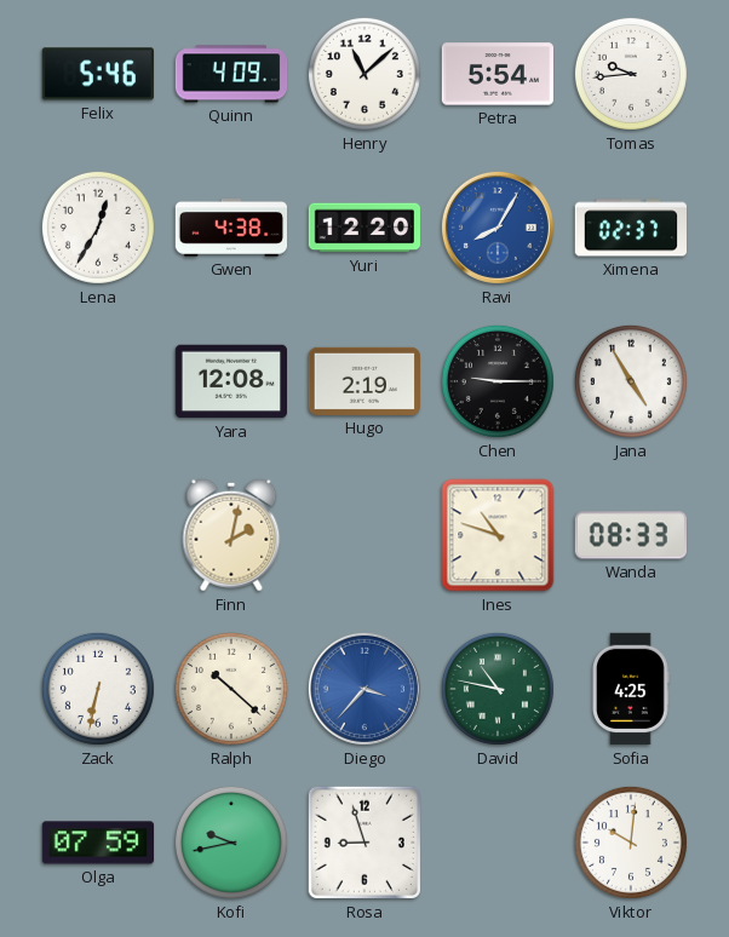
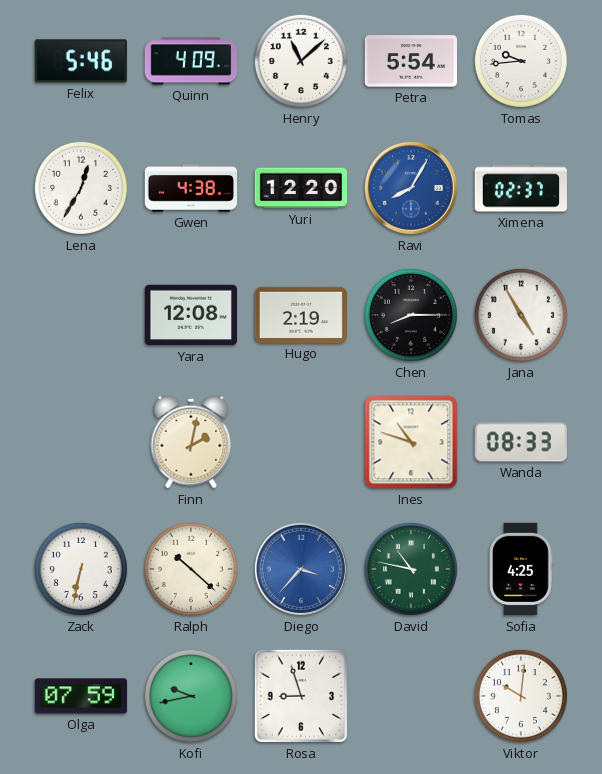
Chen: 9:15 -> 8:15
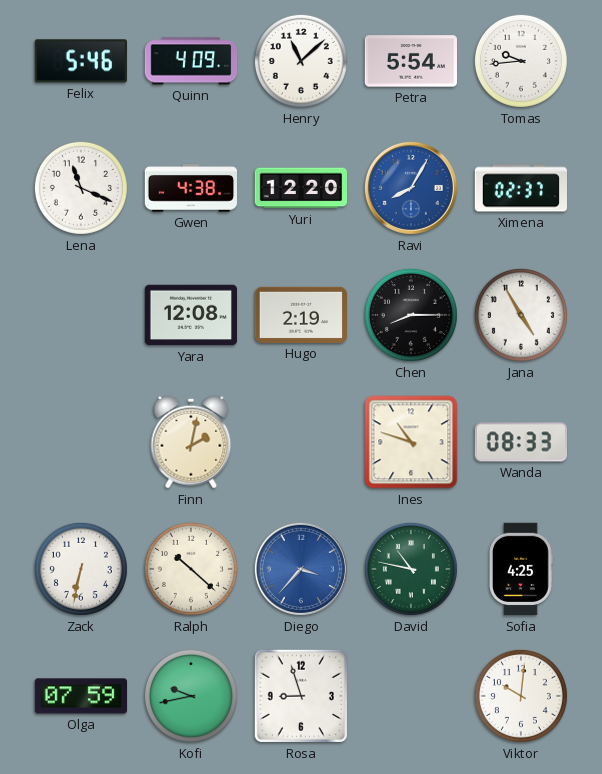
Lena: 12:35 -> 11:19
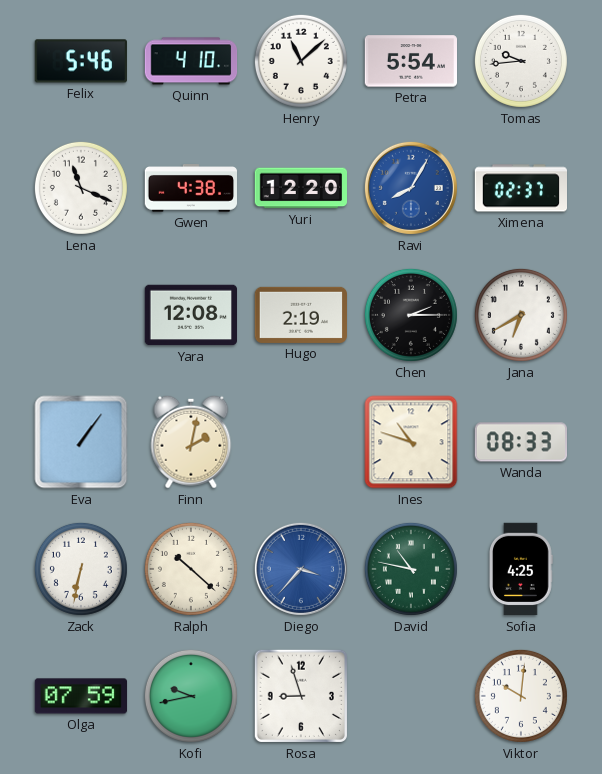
Quinn: 4:09 -> 4:10
Chen: 8:15 -> 2:15
Jana: 4:55 -> 6:40
Eva: none -> 1:06
